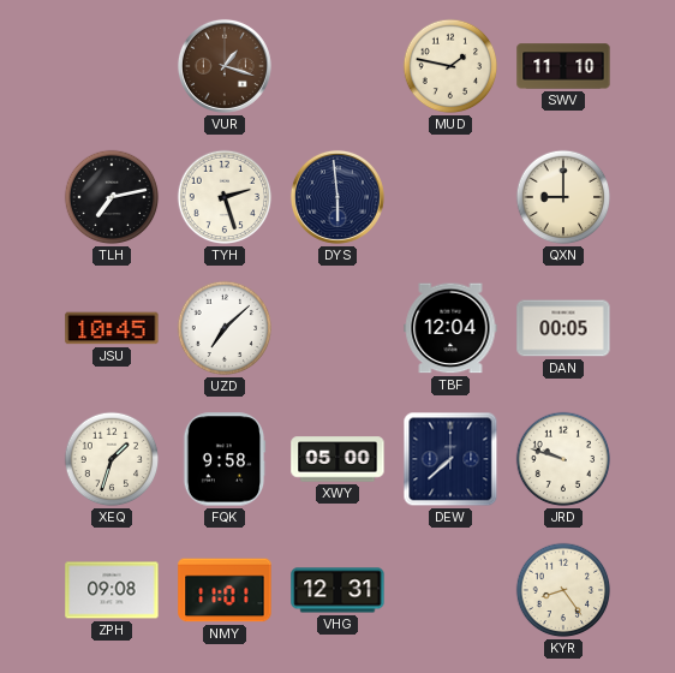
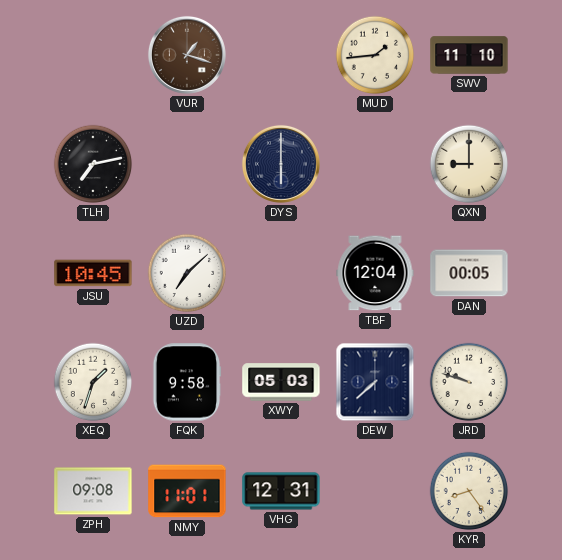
MUD: 1:47 -> 1:44
TYH: 2:27 -> none
DYS: 5:59 -> 6:00
XWY: 05:00 -> 05:03
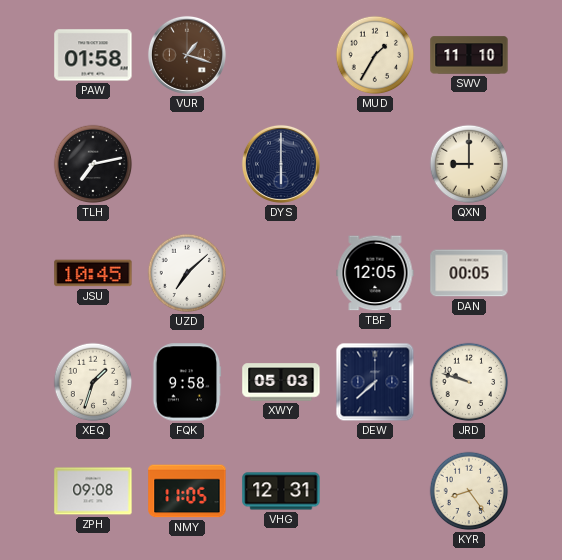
PAW: none -> 01:58
MUD: 1:44 -> 1:35
TBF: 12:04 -> 12:05
NMY: 11:01 -> 11:05
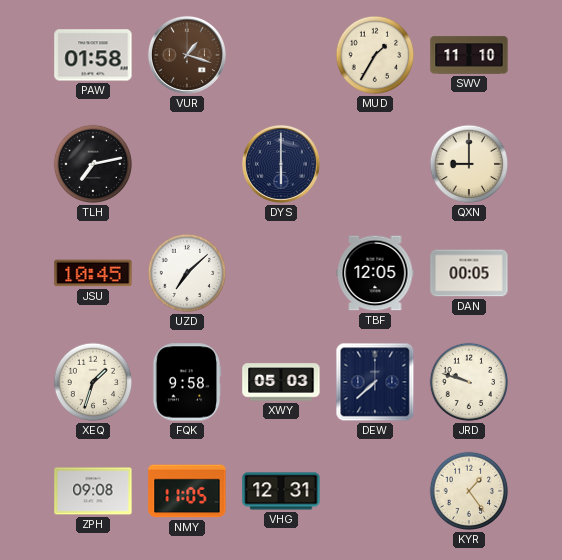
KYR: 8:24 -> 1:24
